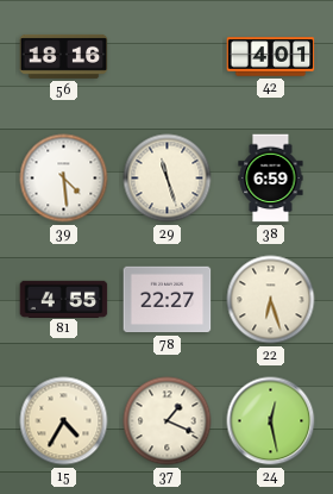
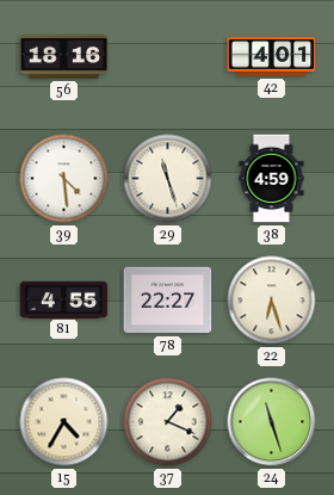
38: 6:59 -> 4:59
24: 12:28 -> 11:27
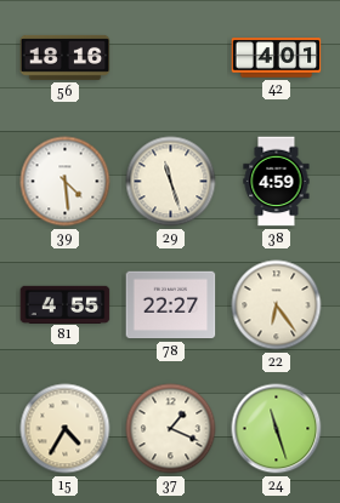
22: 6:27 -> 6:24
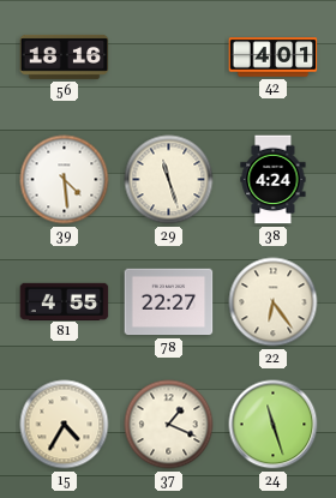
38: 4:59 -> 4:24
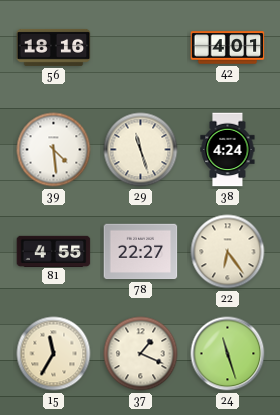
15: 4:35 -> 11:35
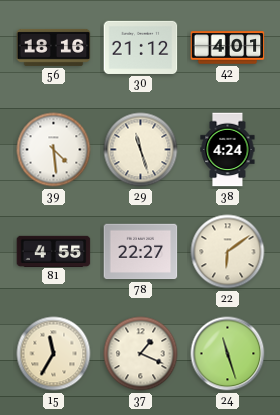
30: none -> 21:12
22: 6:24 -> 6:09
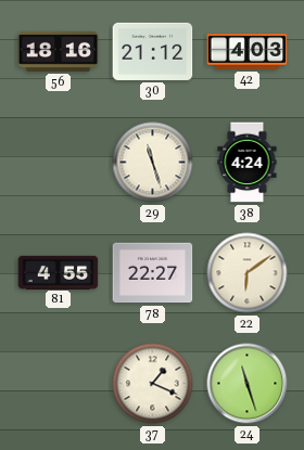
42: 4:01 -> 4:03
39: 4:29 -> none
15: 11:35 -> none
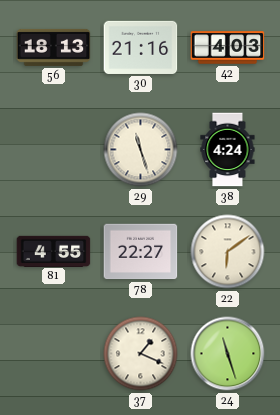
56: 18:16 -> 18:13
30: 21:12 -> 21:16
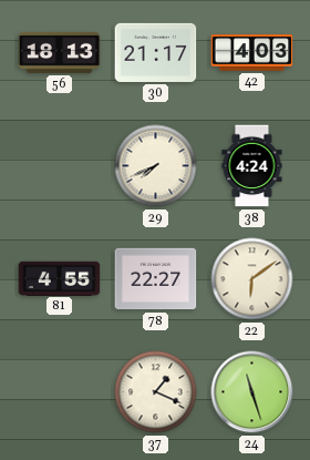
30: 21:16 -> 21:17
29: 11:27 -> 7:41
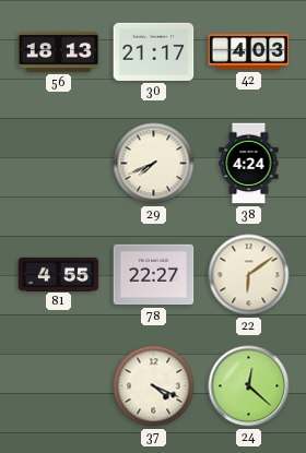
37: 1:19 -> 4:19
24: 11:27 -> 12:22
